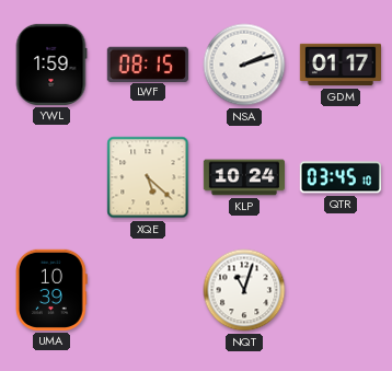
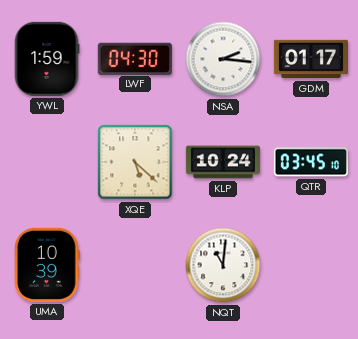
LWF: 08:15 -> 04:30
NSA: 2:12 -> 2:16
NQT: 11:03 -> 11:01
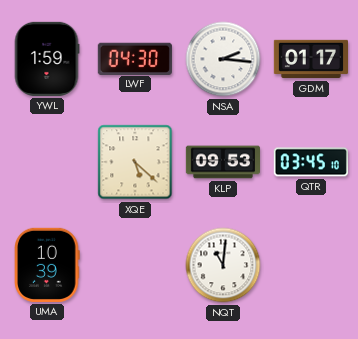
KLP: 10:24 -> 09:53
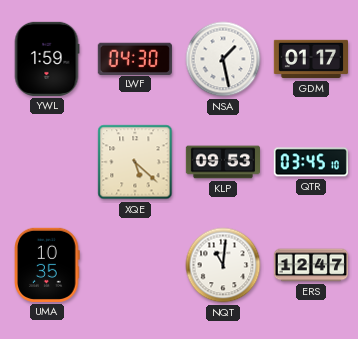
NSA: 2:16 -> 1:28
UMA: 10:39 -> 10:35
ERS: none -> 12:47
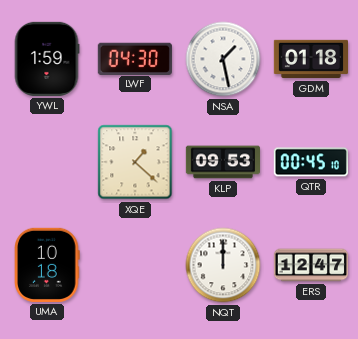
GDM: 01:17 -> 01:18
XQE: 5:22 -> 1:22
QTR: 03:45 -> 00:45
UMA: 10:35 -> 10:18
NQT: 11:01 -> 12:00
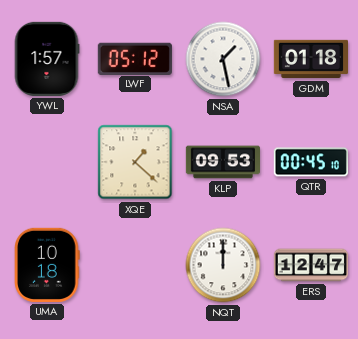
YWL: 1:59 -> 1:57
LWF: 04:30 -> 05:12
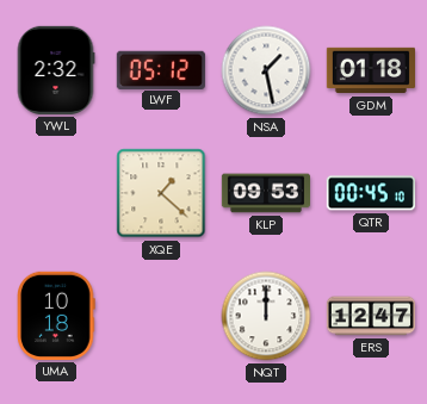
YWL: 1:57 -> 2:32
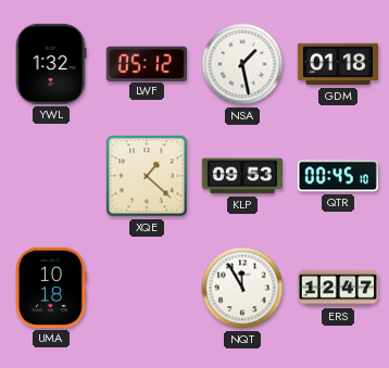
YWL: 2:32 -> 1:32
NQT: 12:00 -> 11:55
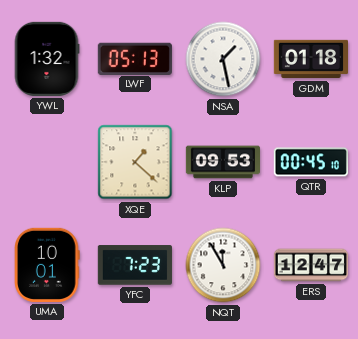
LWF: 05:12 -> 05:13
UMA: 10:18 -> 10:01
YFC: none -> 7:23
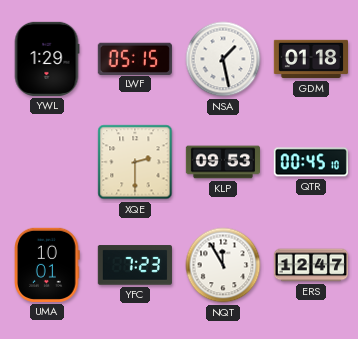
YWL: 1:32 -> 1:29
LWF: 05:13 -> 05:15
XQE: 1:22 -> 2:30
